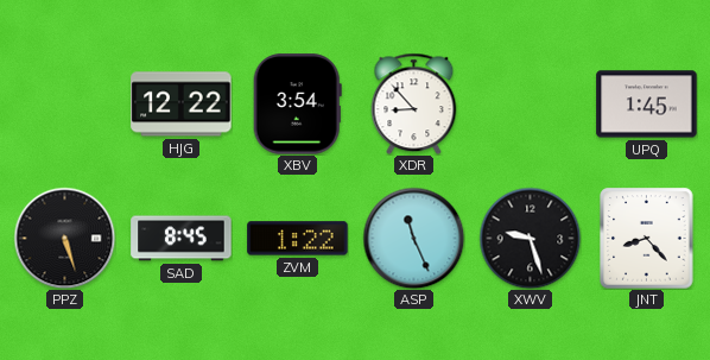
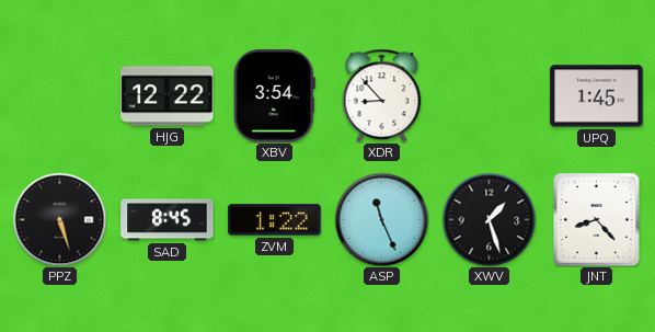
XWV: 9:27 -> 1:27
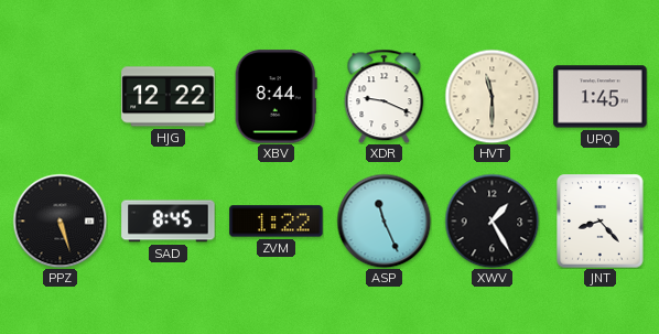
XBV: 3:54 -> 8:44
XDR: 8:53 -> 9:19
HVT: none -> 11:30
XWV: 1:27 -> 1:25
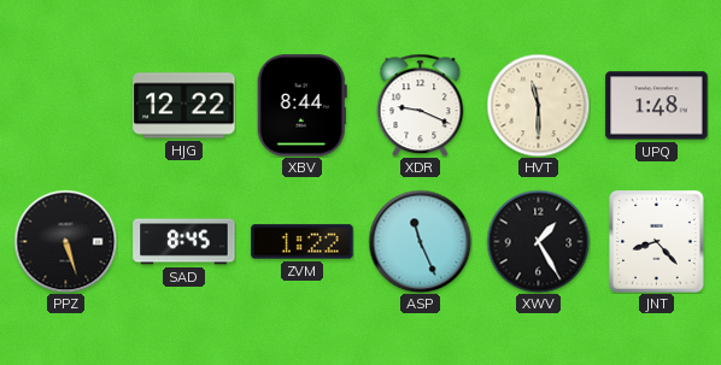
UPQ: 1:45 -> 1:48
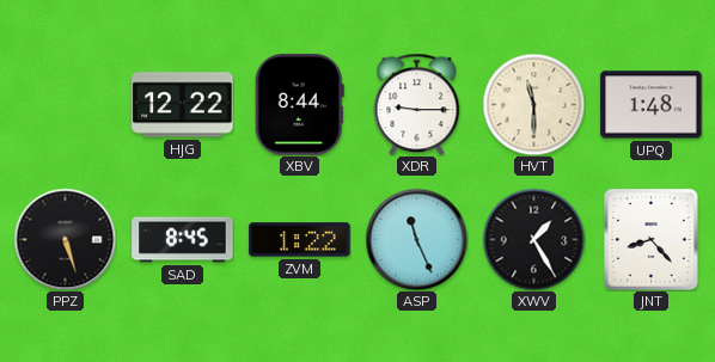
XDR: 9:19 -> 9:15
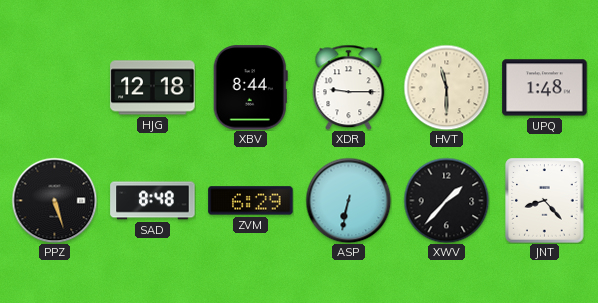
HJG: 12:22 -> 12:18
SAD: 8:45 -> 8:48
ZVM: 1:22 -> 6:29
ASP: 11:26 -> 6:32
XWV: 1:25 -> 1:37
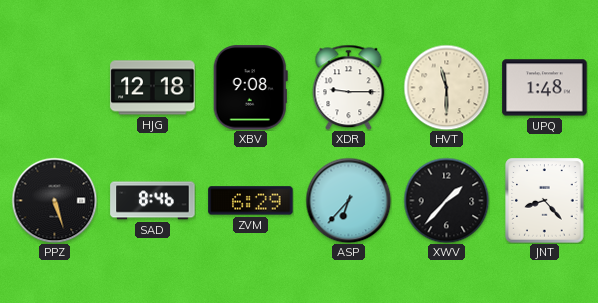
XBV: 8:44 -> 9:08
SAD: 8:48 -> 8:46
ASP: 6:32 -> 6:37
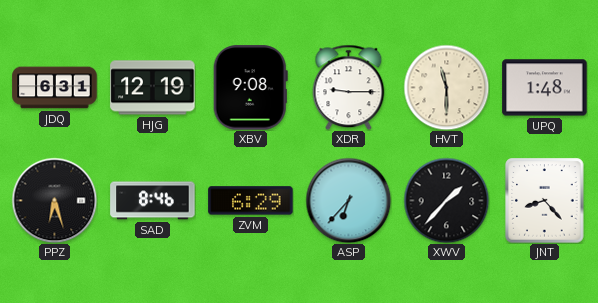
JDQ: none -> 6:31
HJG: 12:18 -> 12:19
PPZ: 5:27 -> 6:27
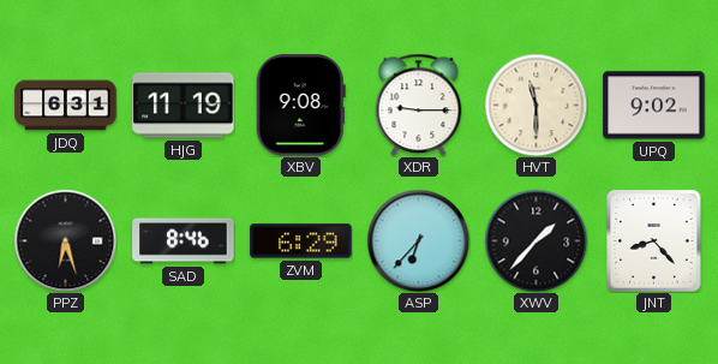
HJG: 12:19 -> 11:19
UPQ: 1:48 -> 9:02
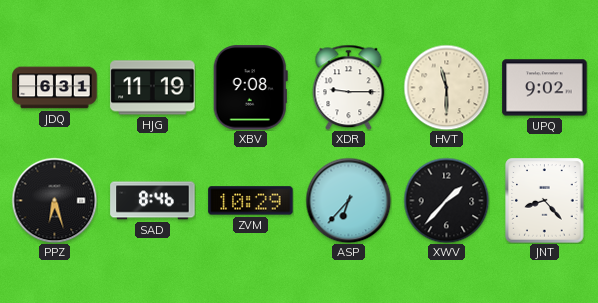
ZVM: 6:29 -> 10:29
